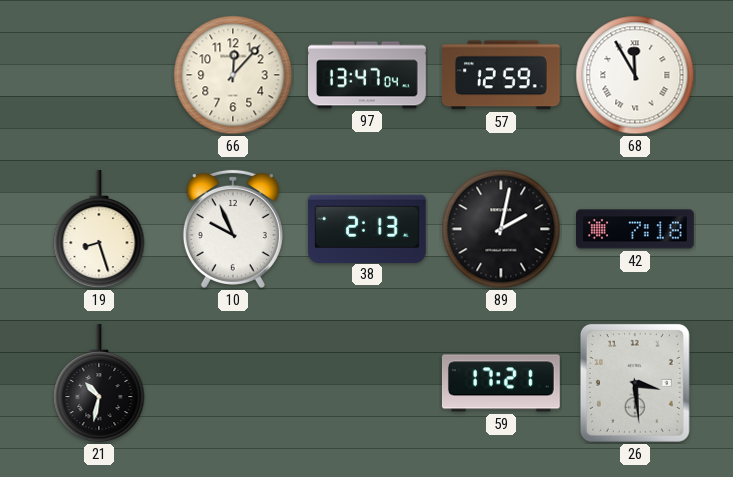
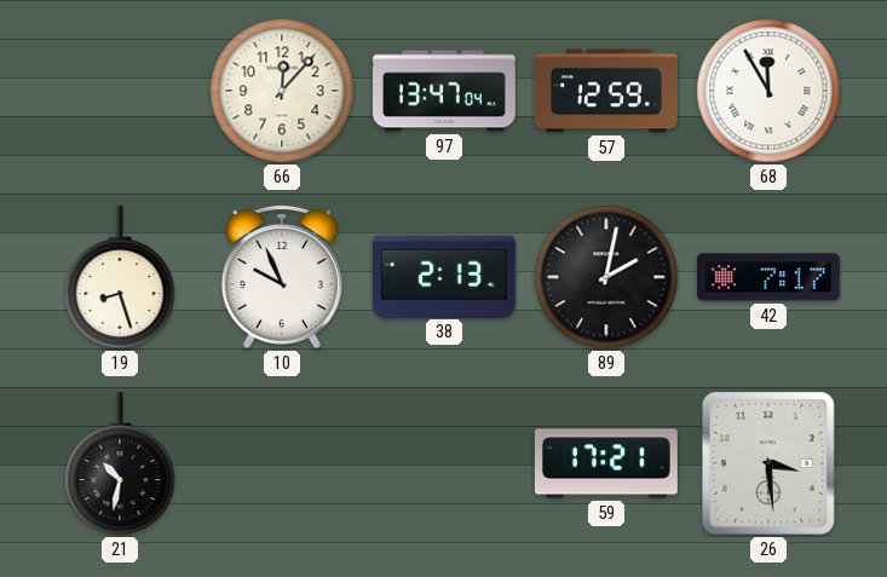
42: 7:18 -> 7:17
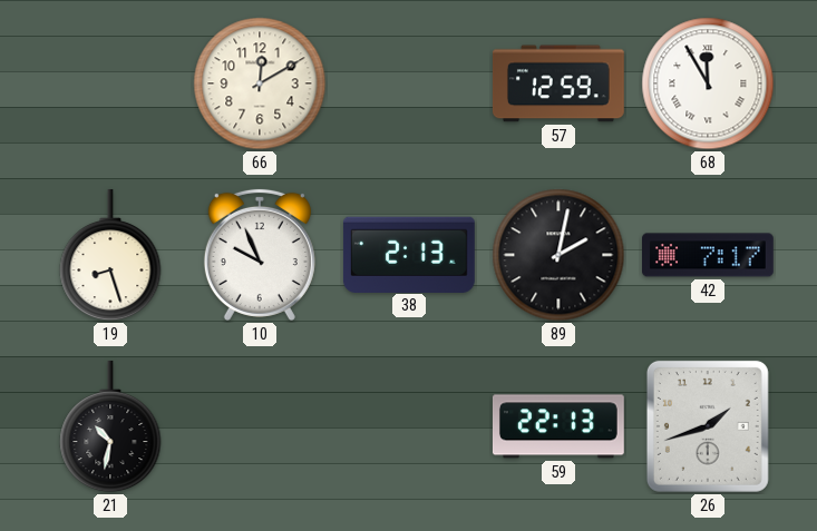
66: 12:07 -> 12:10
97: 13:47 -> none
59: 17:21 -> 22:13
26: 3:29 -> 1:42
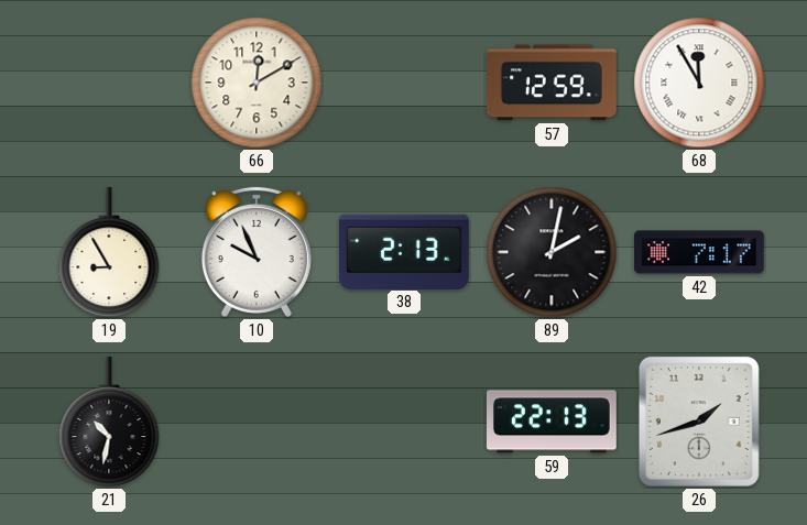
19: 8:27 -> 8:55
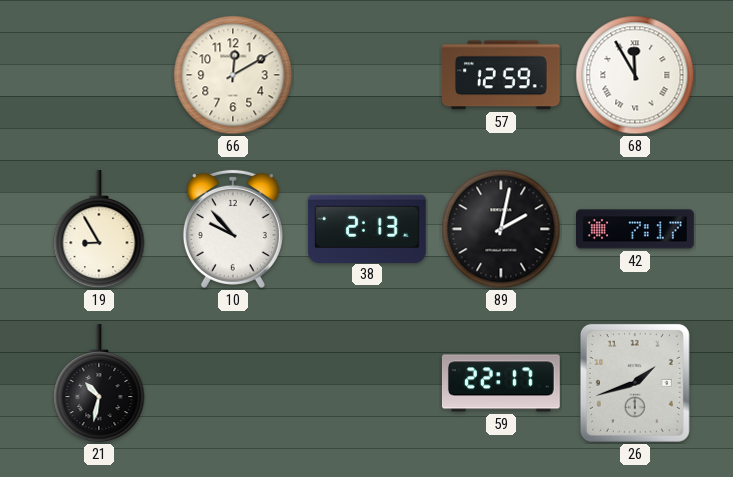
10: 9:56 -> 9:53
59: 22:13 -> 22:17
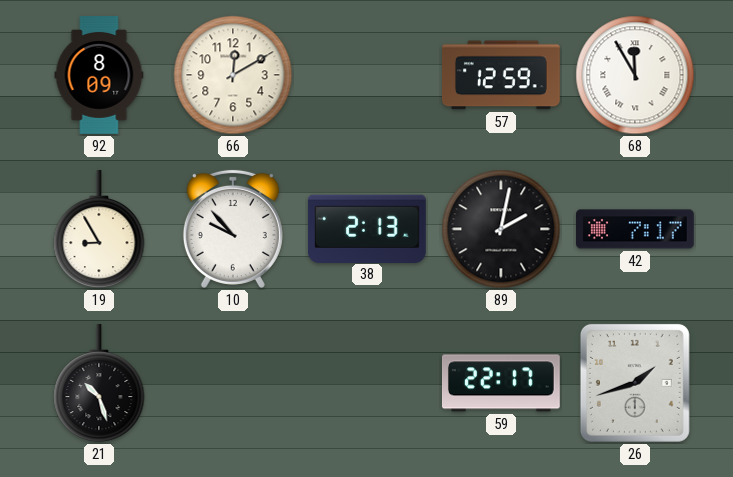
92: none -> 8:09
21: 10:32 -> 10:27
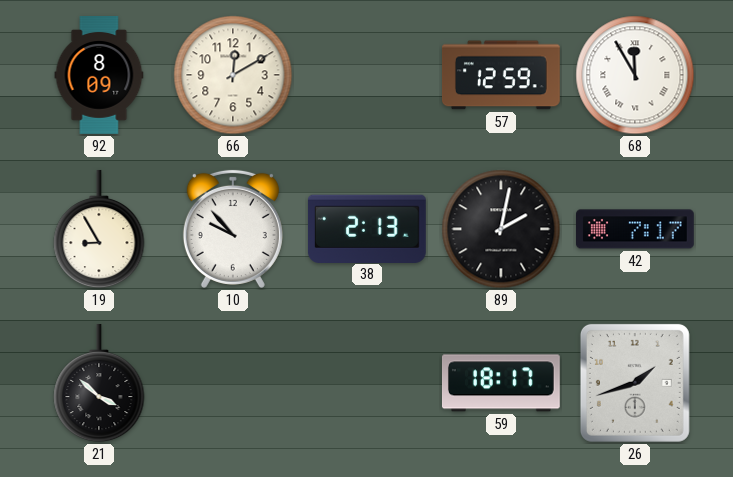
21: 10:27 -> 3:52
59: 22:17 -> 18:17
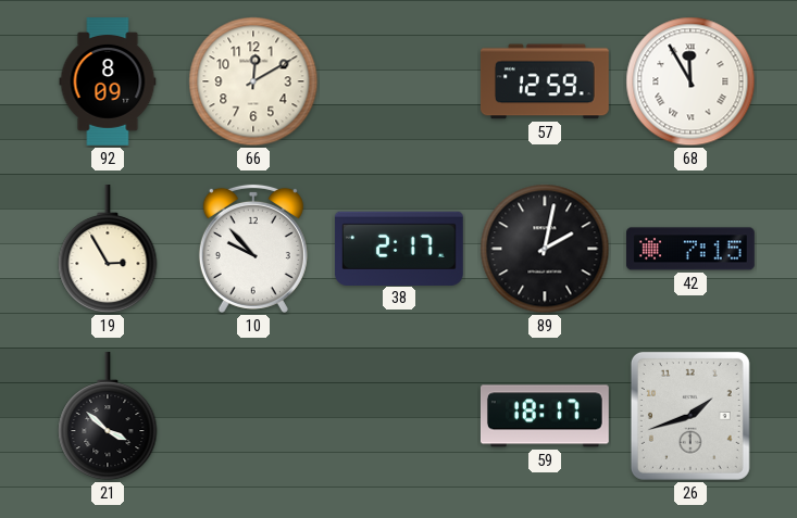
19: 8:55 -> 2:55
38: 2:13 -> 2:17
42: 7:17 -> 7:15
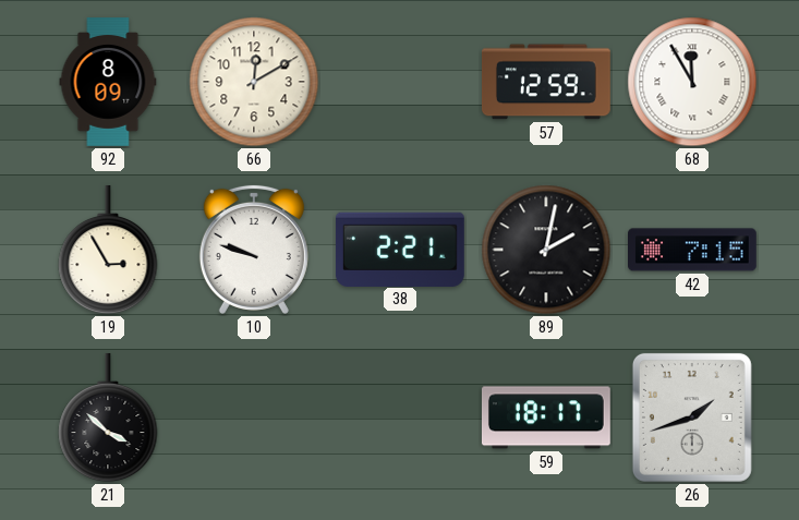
10: 9:53 -> 9:48
38: 2:17 -> 2:21
